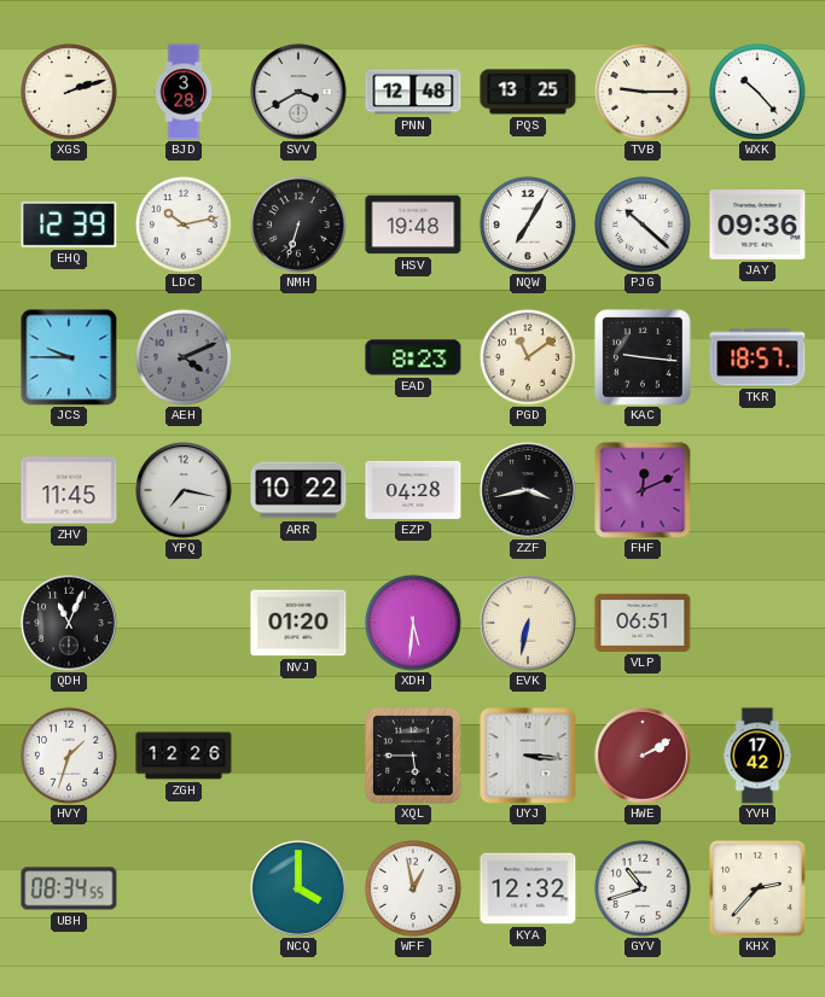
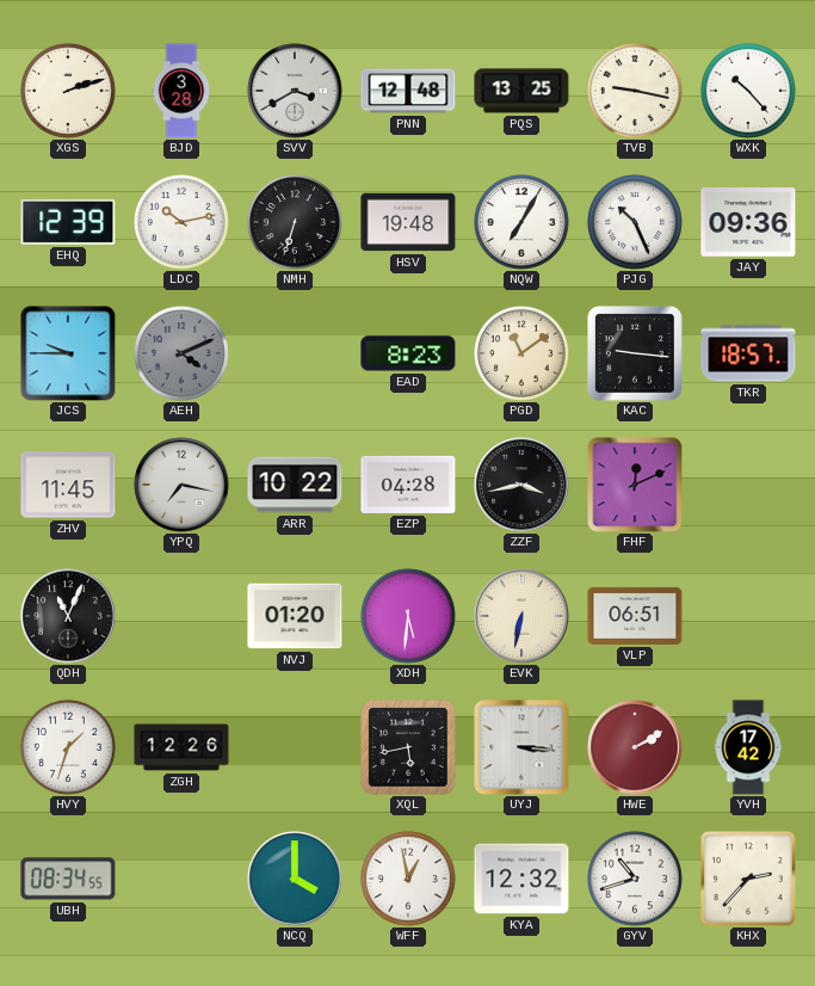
TVB: 9:15 -> 9:17
PJG: 10:22 -> 10:26
XQL: 5:45 -> 5:43
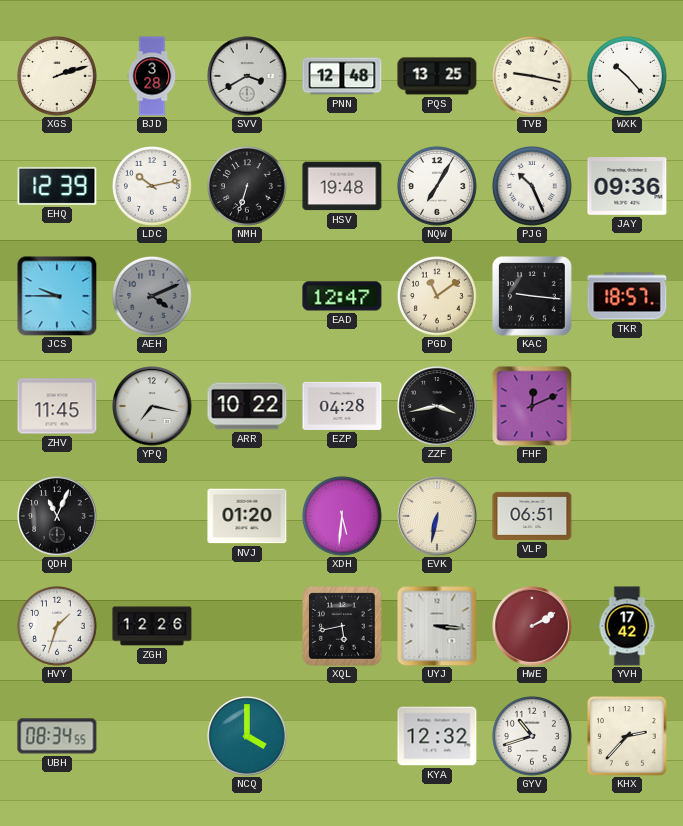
EAD: 8:23 -> 12:47
WFF: 12:58 -> none
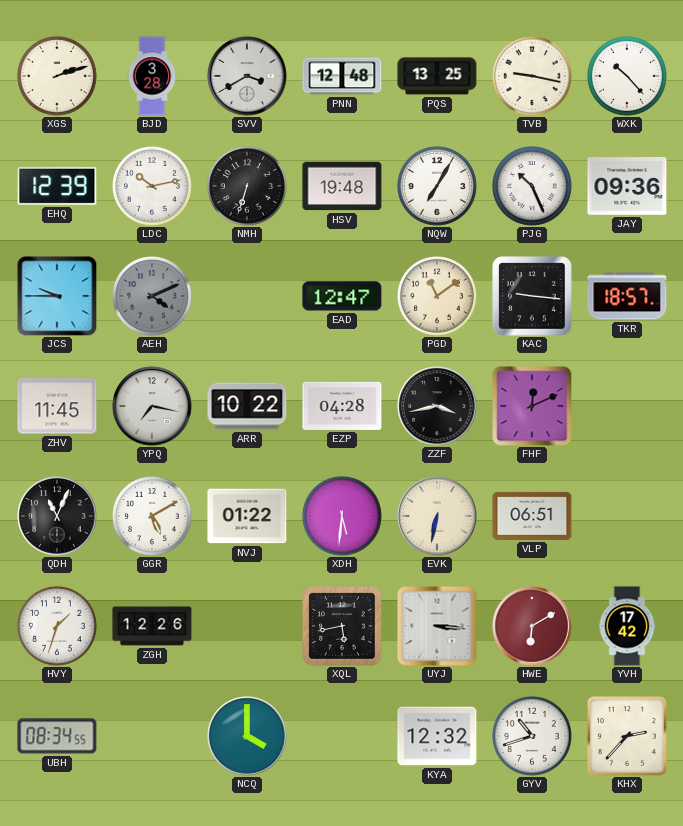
GGR: none -> 5:10
NVJ: 01:20 -> 01:22
HWE: 2:10 -> 6:10
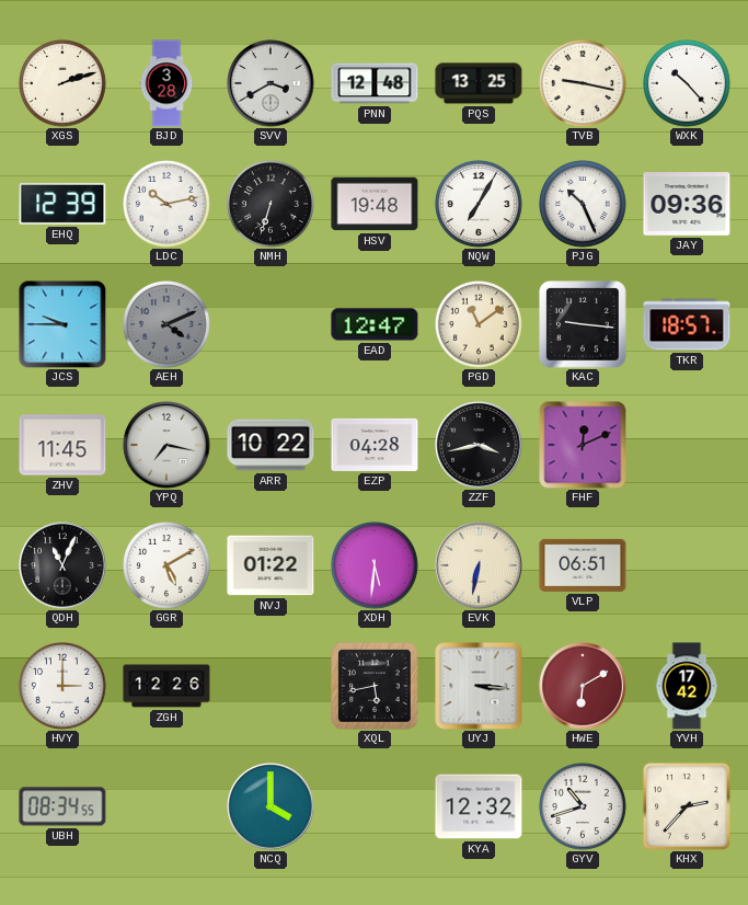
HVY: 1:33 -> 3:00
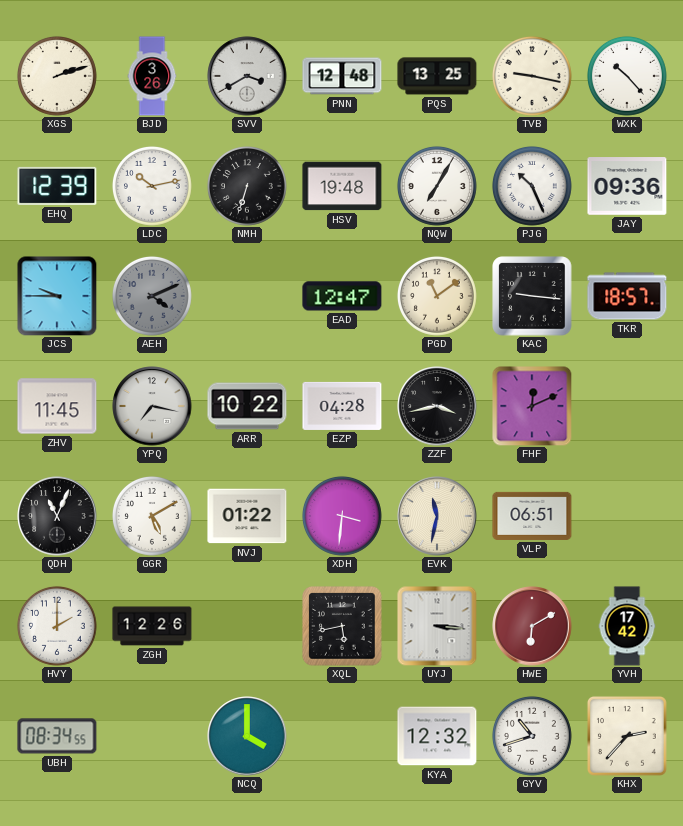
BJD: 3:28 -> 3:26
XDH: 5:31 -> 3:31
EVK: 6:32 -> 11:32
HVY: 3:00 -> 2:00
